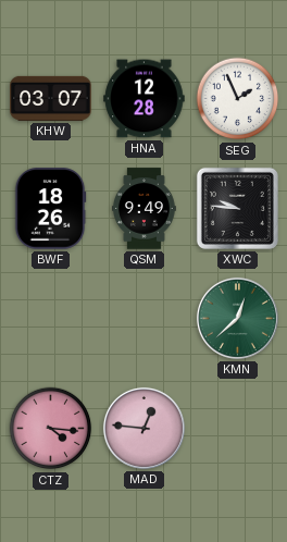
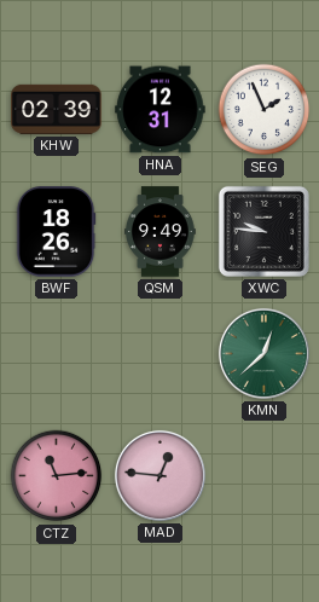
KHW: 03:07 -> 02:39
HNA: 12:28 -> 12:31
CTZ: 4:16 -> 11:14
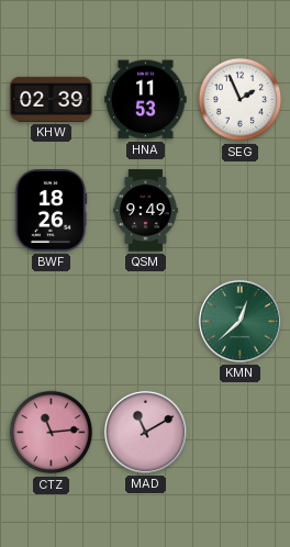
HNA: 12:31 -> 11:53
XWC: 9:46 -> none
MAD: 12:46 -> 11:10
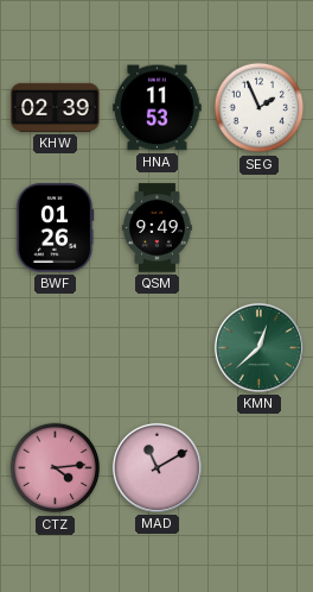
BWF: 18:26 -> 01:26
CTZ: 11:14 -> 4:14
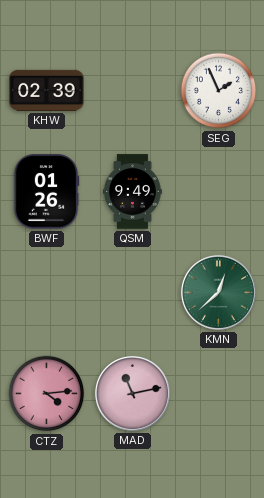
HNA: 11:53 -> none
MAD: 11:10 -> 11:13
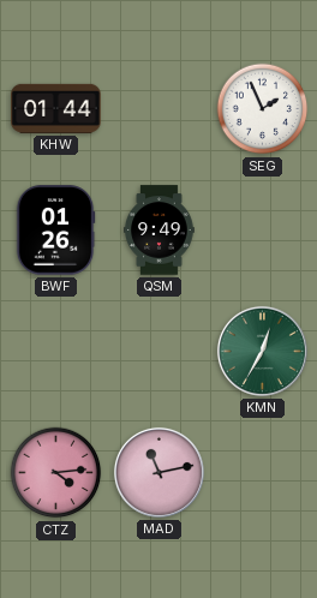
KHW: 02:39 -> 01:44
KMN: 12:38 -> 12:35
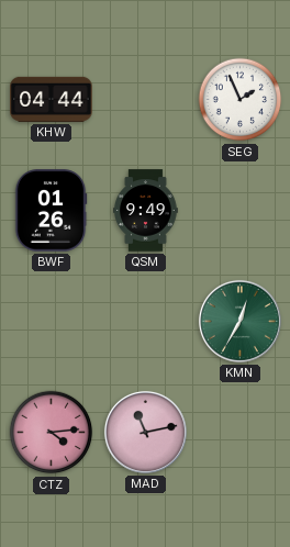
KHW: 01:44 -> 04:44
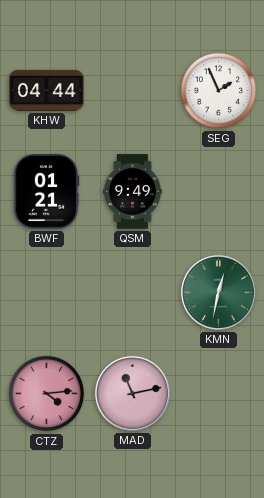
BWF: 01:26 -> 01:21
KMN: 12:35 -> 12:32
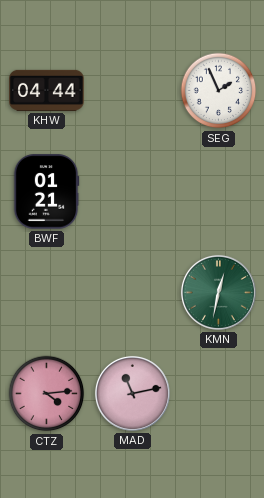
QSM: 9:49 -> none
